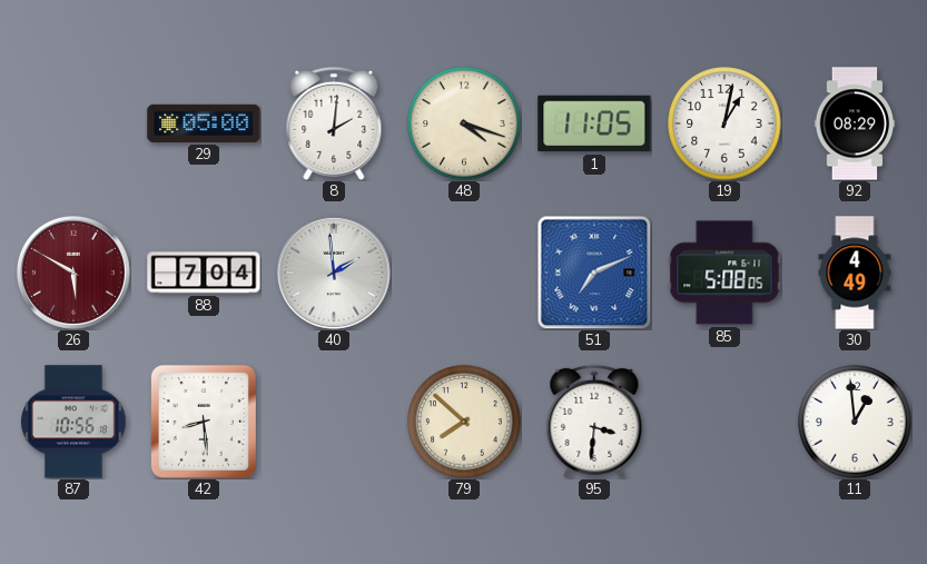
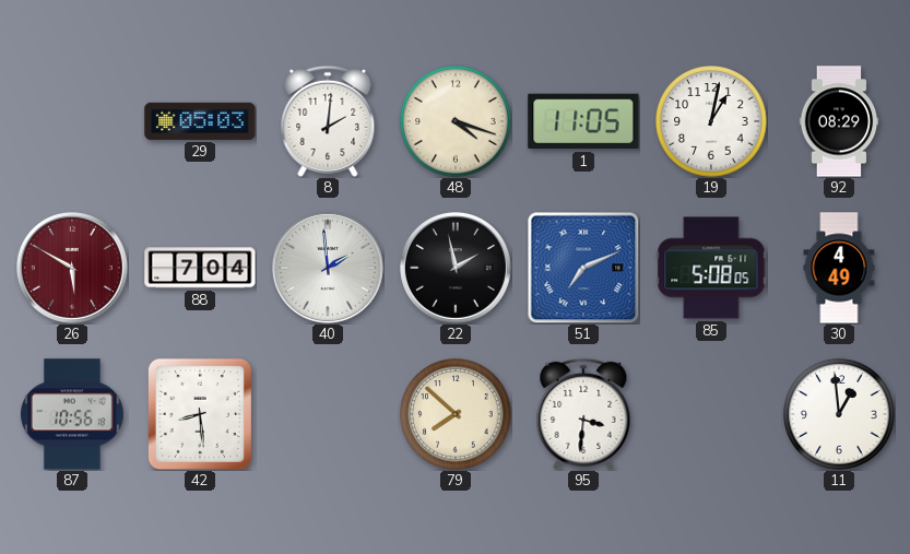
29: 05:00 -> 05:03
22: none -> 1:58
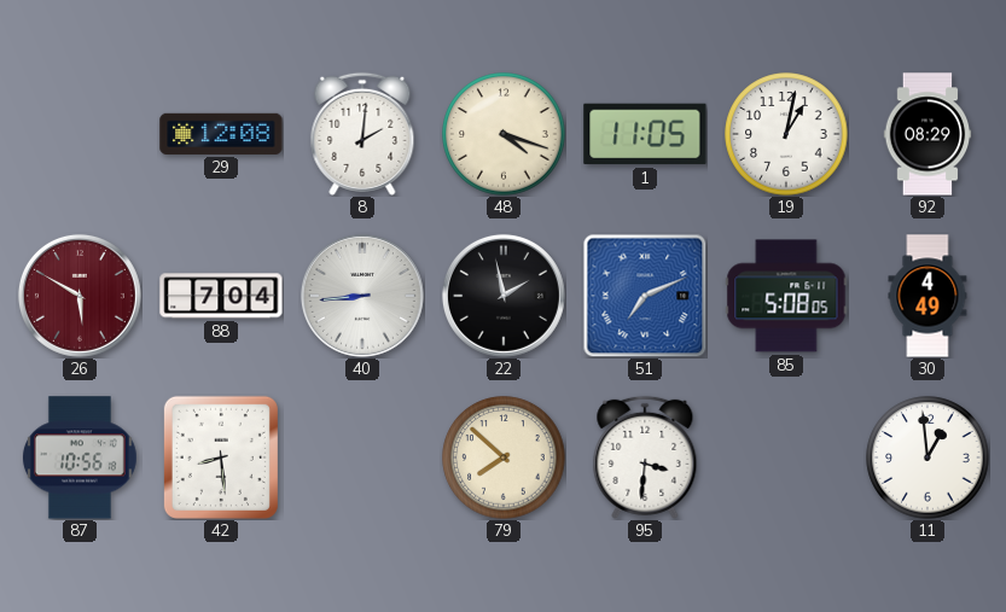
29: 05:03 -> 12:08
40: 1:59 -> 8:44
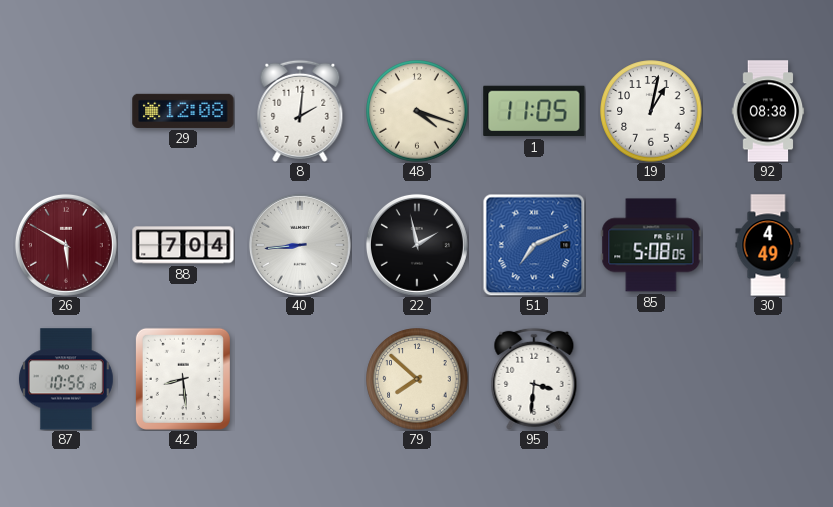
92: 08:29 -> 08:38
11: 12:59 -> none
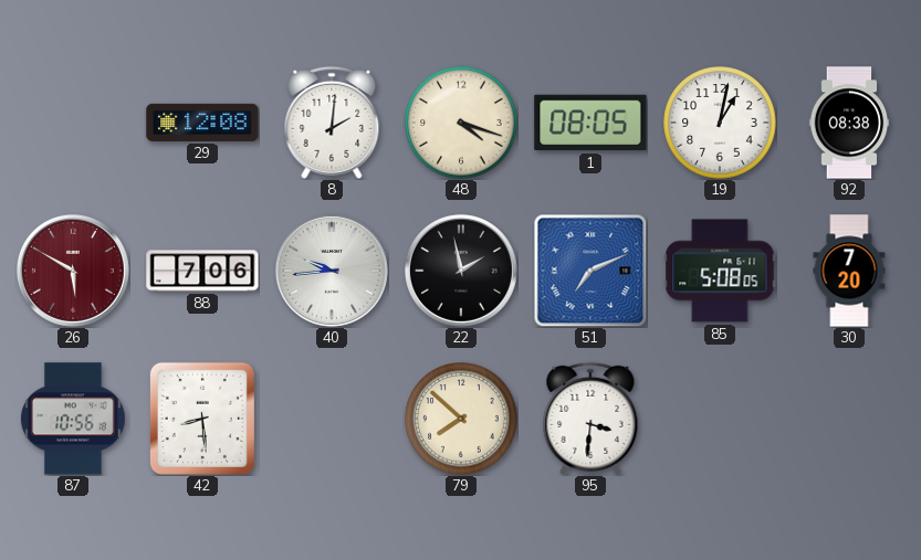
1: 11:05 -> 08:05
88: 7:04 -> 7:06
40: 8:44 -> 9:44
30: 4:49 -> 7:20
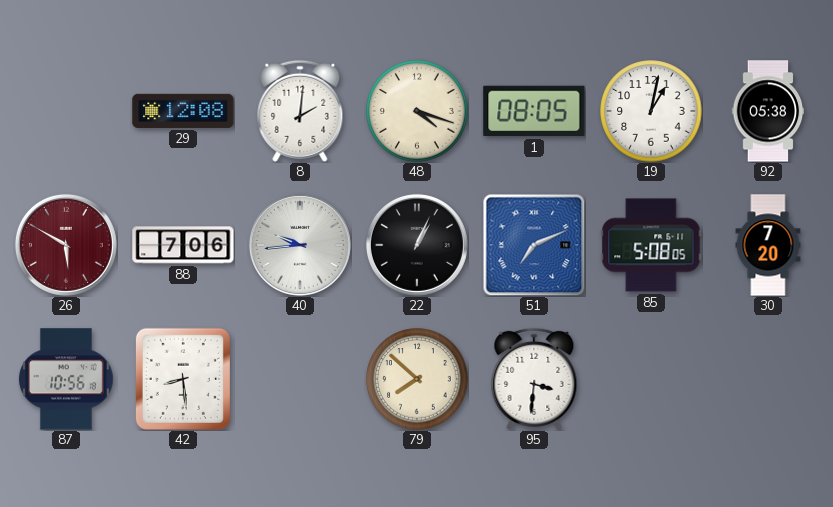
92: 08:38 -> 05:38
22: 1:58 -> 1:04
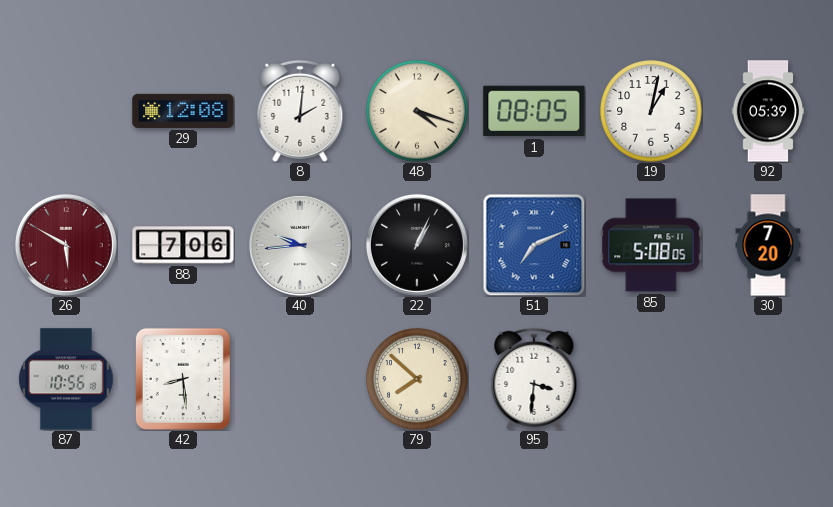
92: 05:38 -> 05:39
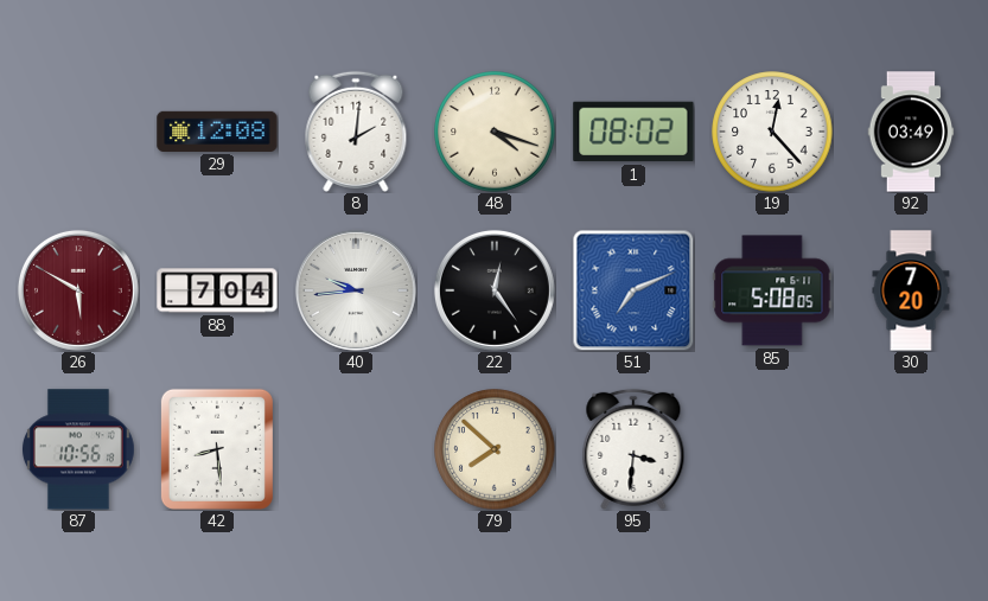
1: 08:05 -> 08:02
19: 1:02 -> 12:23
92: 05:39 -> 03:49
88: 7:06 -> 7:04
22: 1:04 -> 12:24
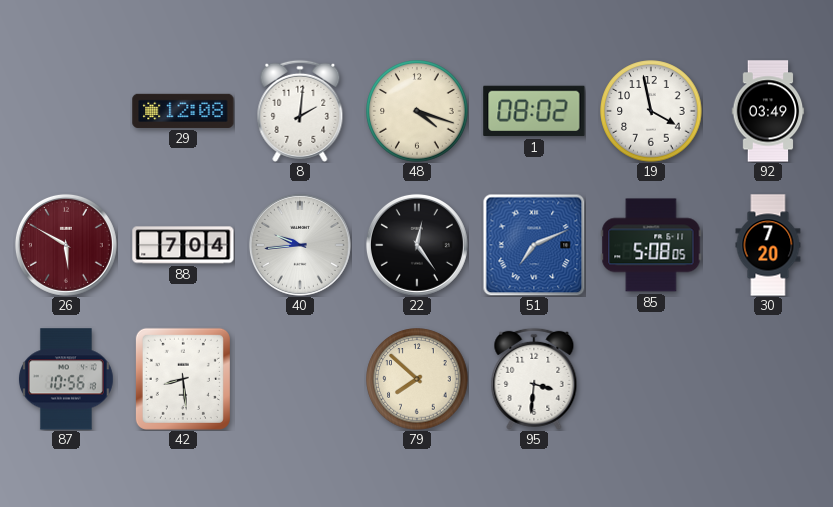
19: 12:23 -> 3:58
